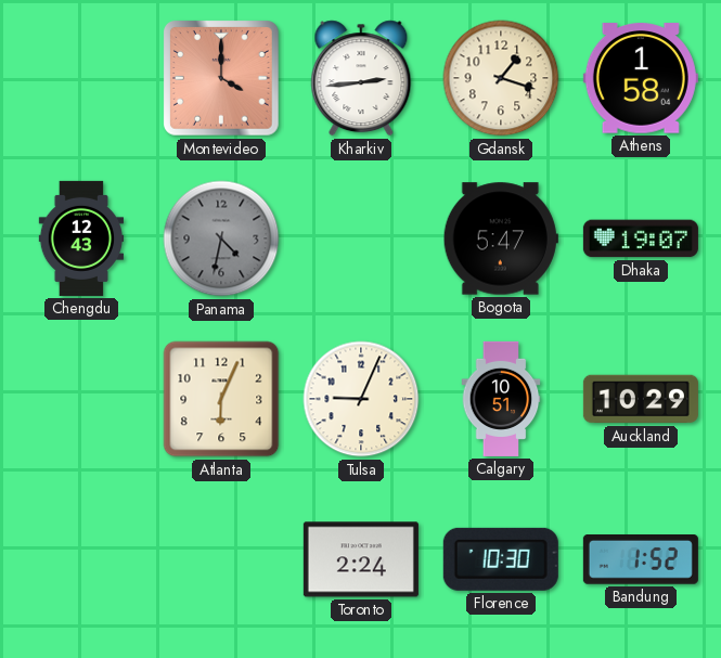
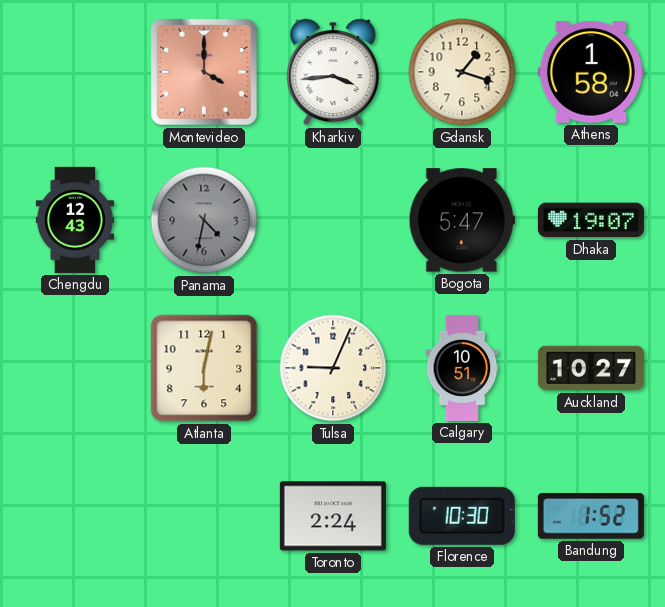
Kharkiv: 2:44 -> 3:44
Atlanta: 6:04 -> 6:02
Auckland: 10:29 -> 10:27
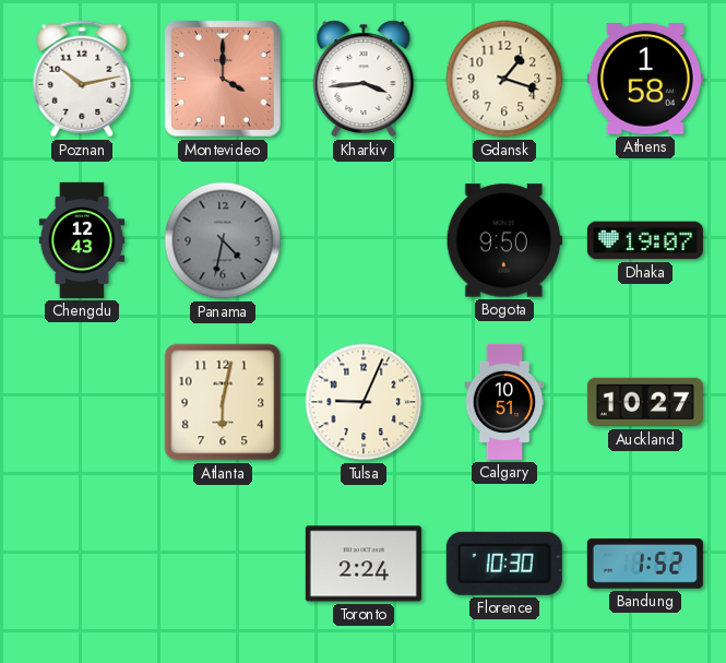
Poznan: none -> 10:13
Bogota: 5:47 -> 9:50
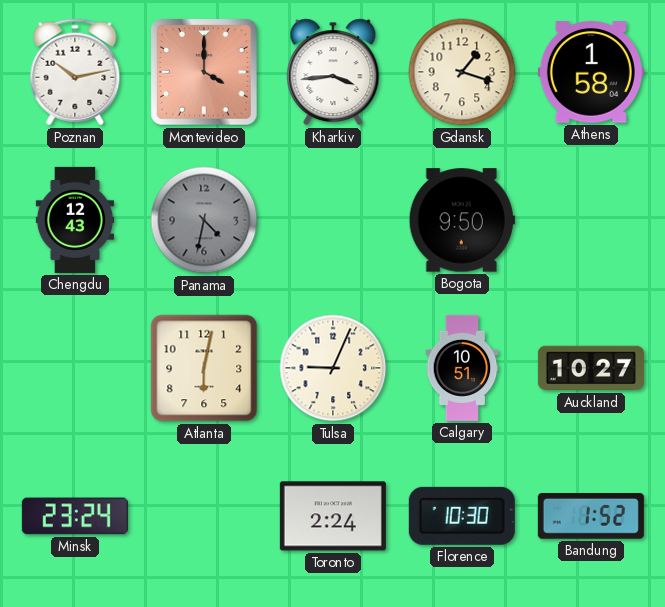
Dhaka: 19:07 -> none
Minsk: none -> 23:24
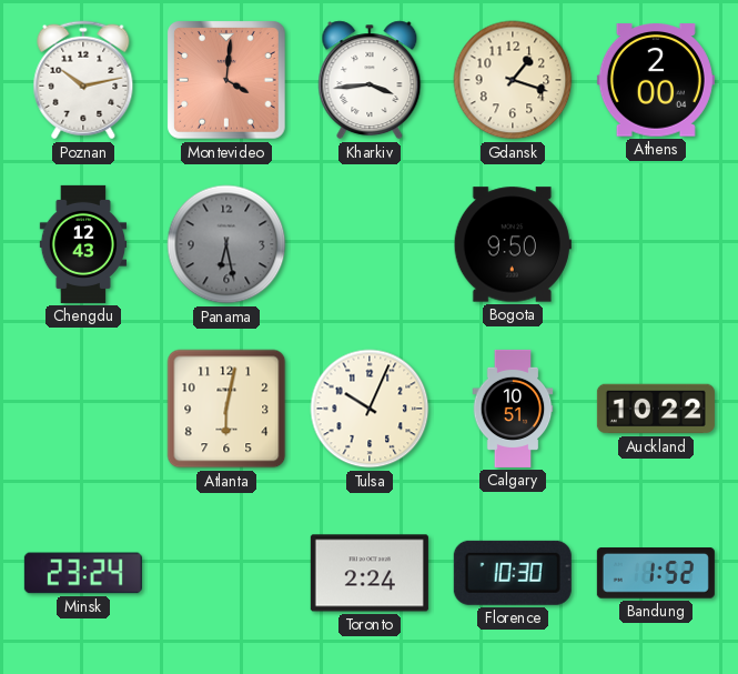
Montevideo: 4:00 -> 4:01
Athens: 1:58 -> 2:00
Panama: 4:32 -> 6:28
Tulsa: 9:04 -> 10:04
Auckland: 10:27 -> 10:22
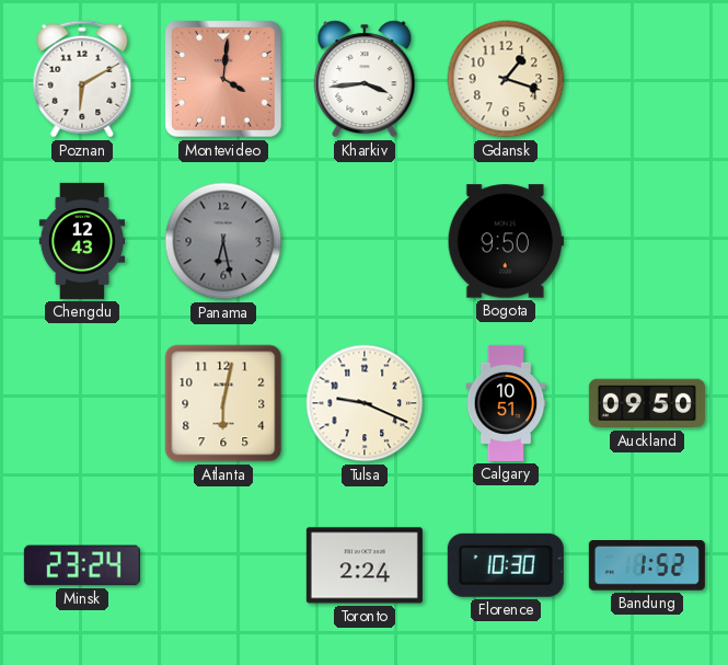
Poznan: 10:13 -> 6:10
Athens: 2:00 -> none
Tulsa: 10:04 -> 9:19
Auckland: 10:22 -> 09:50
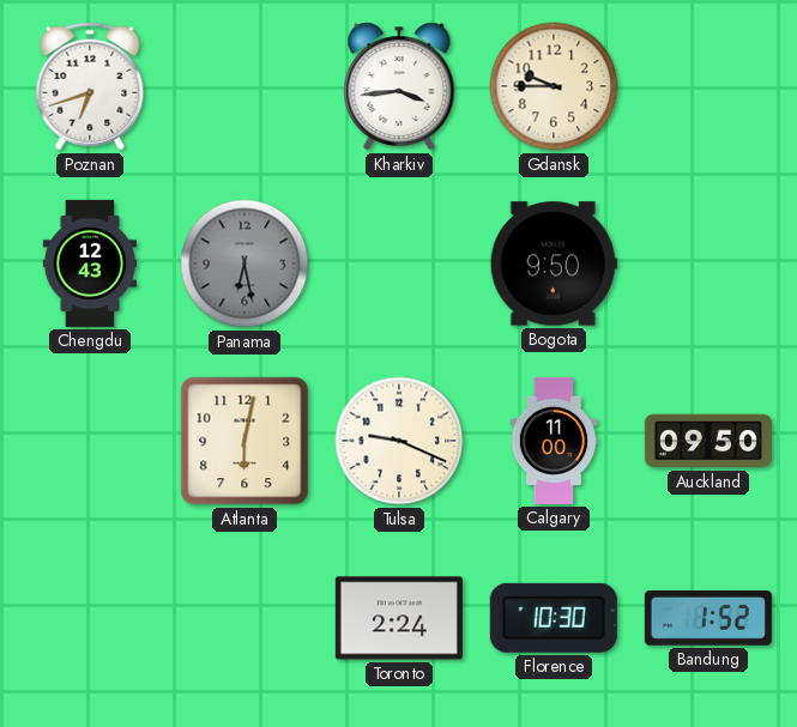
Poznan: 6:10 -> 6:42
Montevideo: 4:01 -> none
Gdansk: 1:18 -> 9:45
Calgary: 10:51 -> 11:00
Minsk: 23:24 -> none
